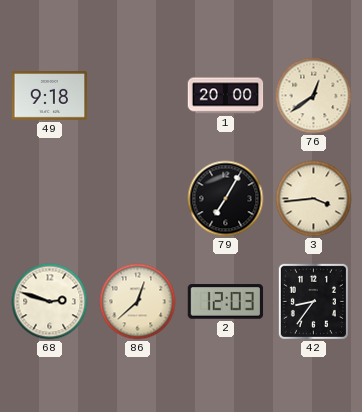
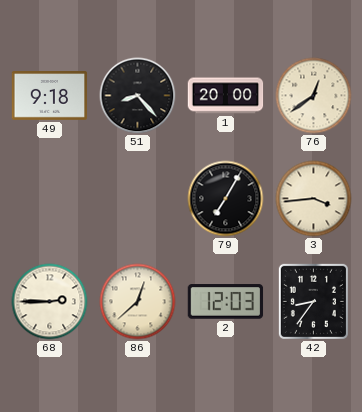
51: none -> 8:23
68: 2:48 -> 2:45
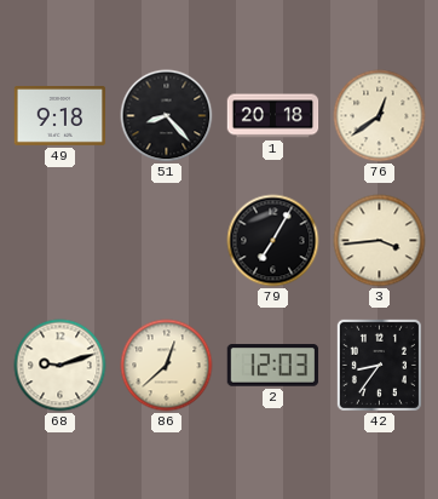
1: 20:00 -> 20:18
68: 2:45 -> 9:12
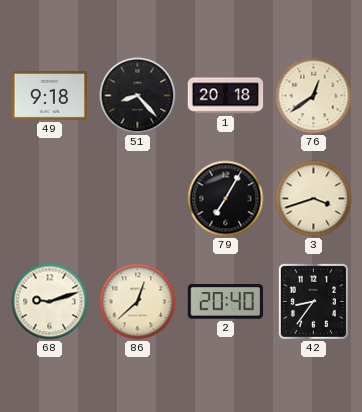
3: 3:44 -> 3:42
2: 12:03 -> 20:40
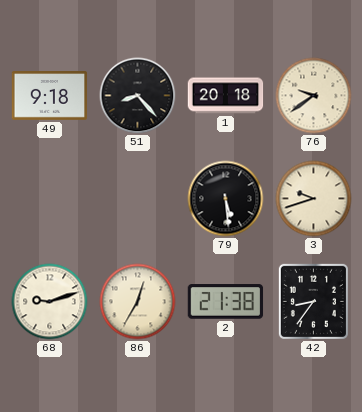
76: 12:39 -> 9:39
79: 7:05 -> 5:29
3: 3:42 -> 9:42
86: 12:38 -> 12:35
2: 20:40 -> 21:38
